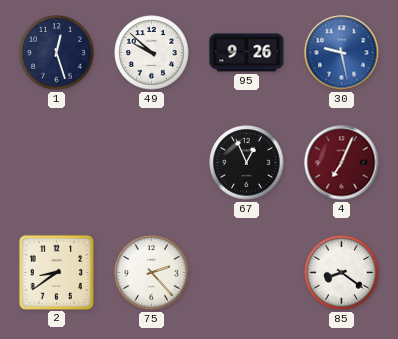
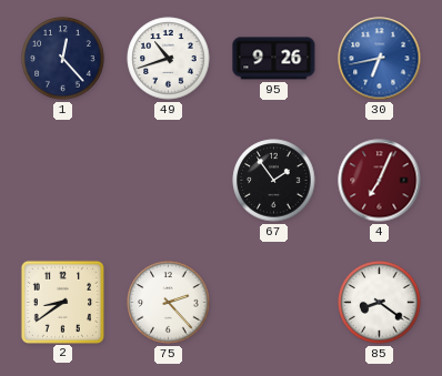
1: 12:27 -> 12:23
49: 9:52 -> 10:42
30: 9:28 -> 6:43
67: 12:56 -> 1:54
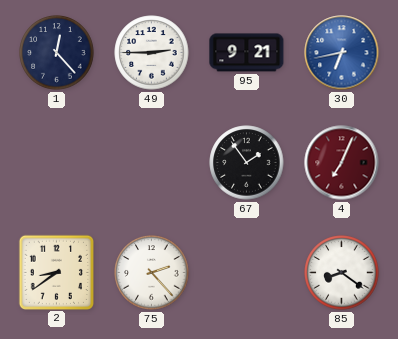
49: 10:42 -> 2:45
95: 9:26 -> 9:21
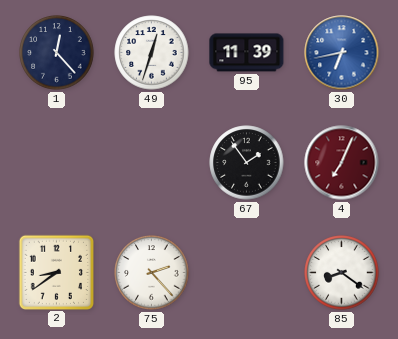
49: 2:45 -> 12:33
95: 9:21 -> 11:39
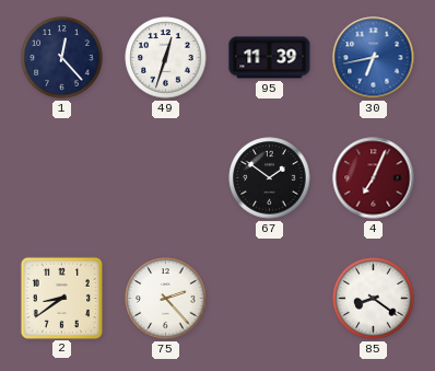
67: 1:54 -> 1:51
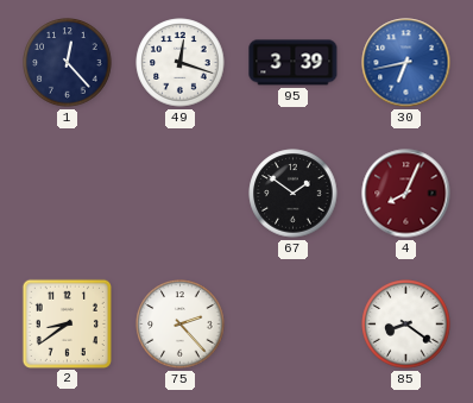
49: 12:33 -> 12:18
95: 11:39 -> 3:39
4: 7:04 -> 8:04
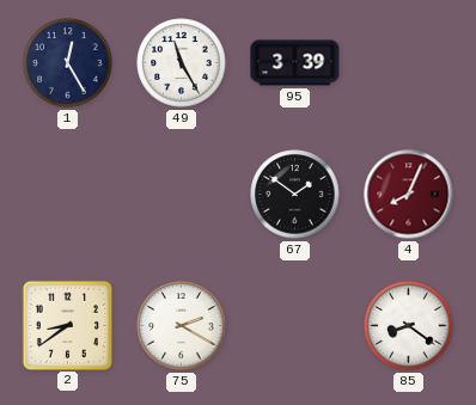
1: 12:23 -> 12:25
49: 12:18 -> 11:25
30: 6:43 -> none
75: 2:23 -> 2:20
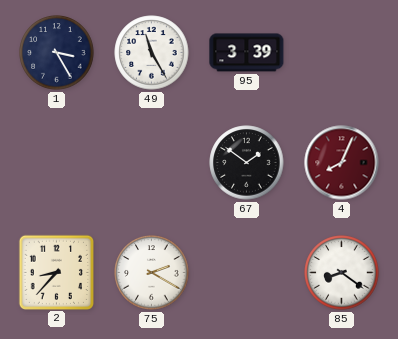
1: 12:25 -> 3:25
2: 8:39 -> 8:37
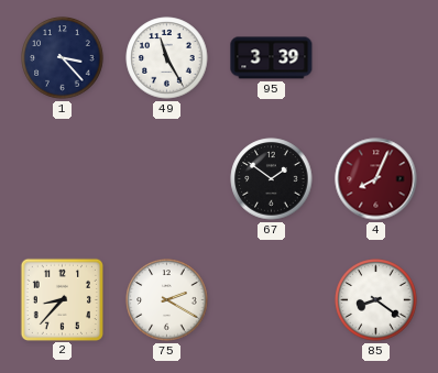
1: 3:25 -> 3:23
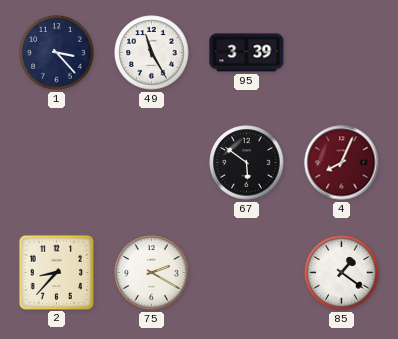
67: 1:51 -> 5:51
85: 8:21 -> 1:21
